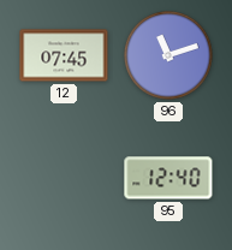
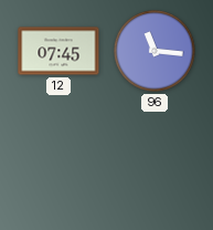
96: 11:12 -> 11:16
95: 12:40 -> none
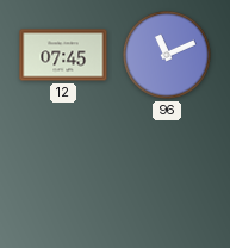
96: 11:16 -> 11:11
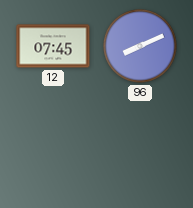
96: 11:11 -> 8:11
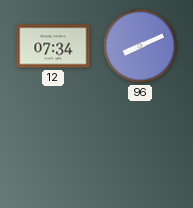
12: 07:45 -> 07:34
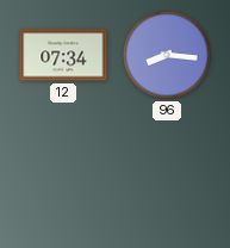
96: 8:11 -> 8:16
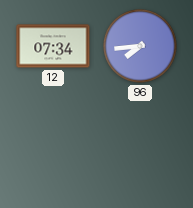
96: 8:16 -> 7:44
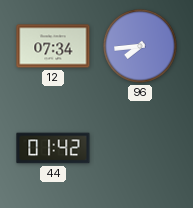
44: none -> 01:42
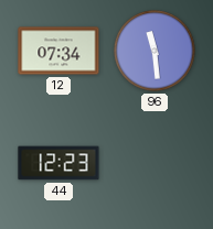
96: 7:44 -> 11:29
44: 01:42 -> 12:23
